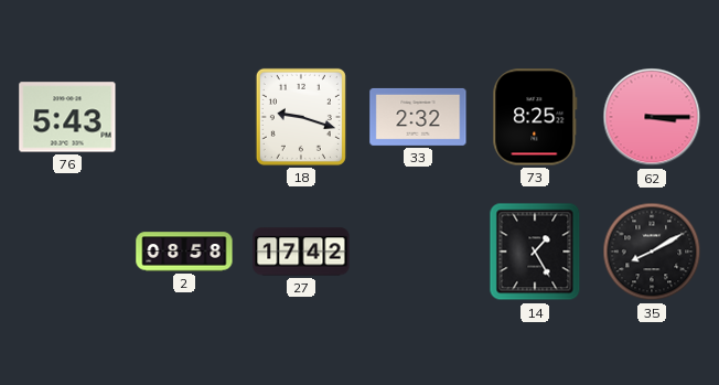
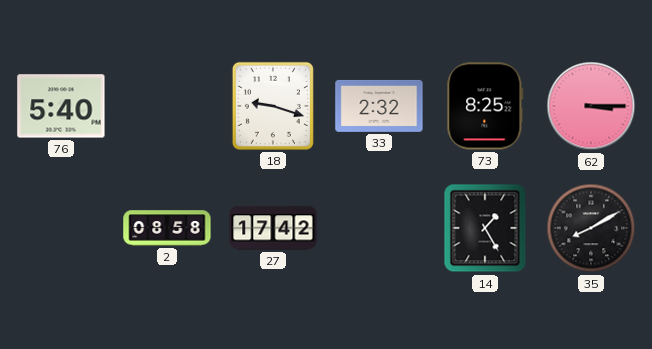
76: 5:43 -> 5:40
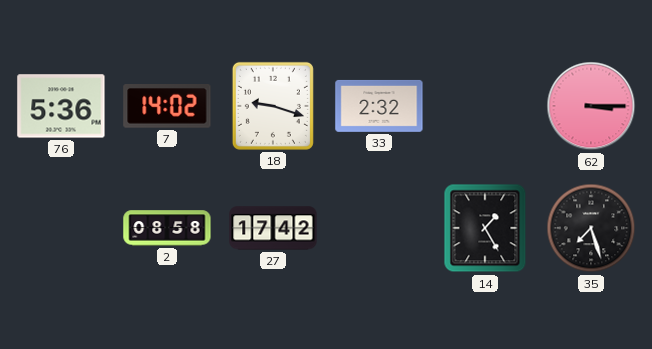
76: 5:40 -> 5:36
7: none -> 14:02
73: 8:25 -> none
35: 8:10 -> 7:27
